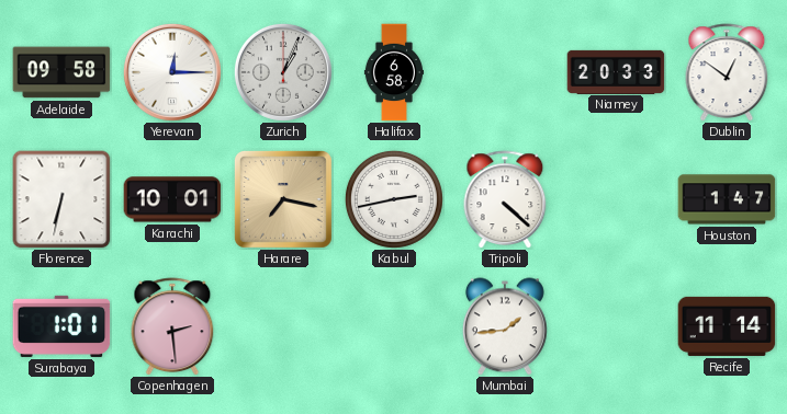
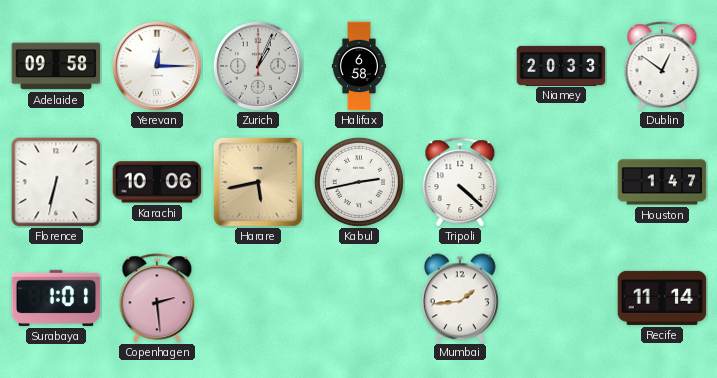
Karachi: 10:01 -> 10:06
Harare: 7:17 -> 5:43
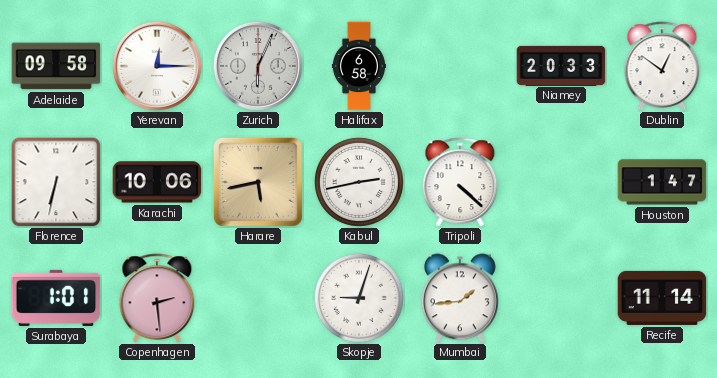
Zurich: 1:04 -> 6:04
Skopje: none -> 9:03
